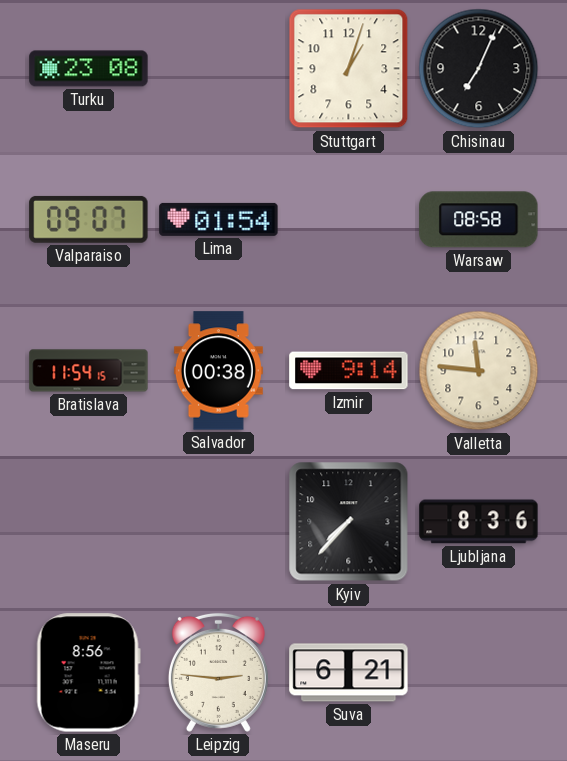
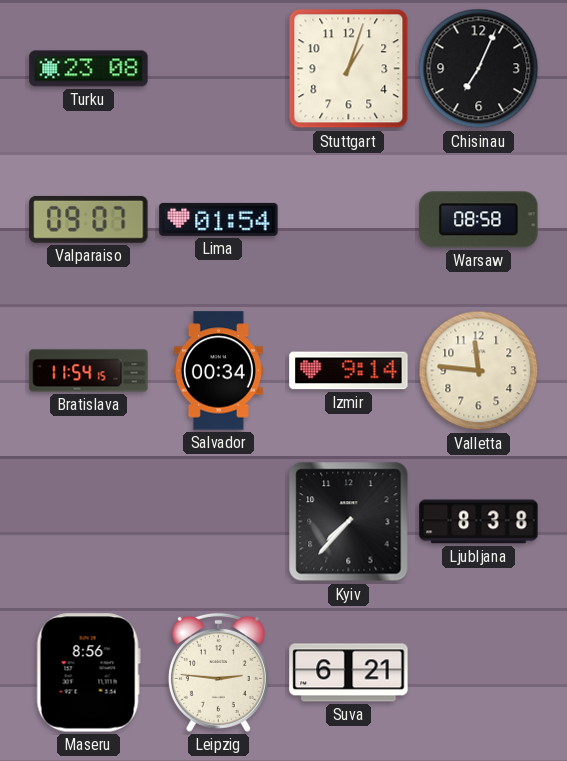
Salvador: 00:38 -> 00:34
Ljubljana: 8:36 -> 8:38
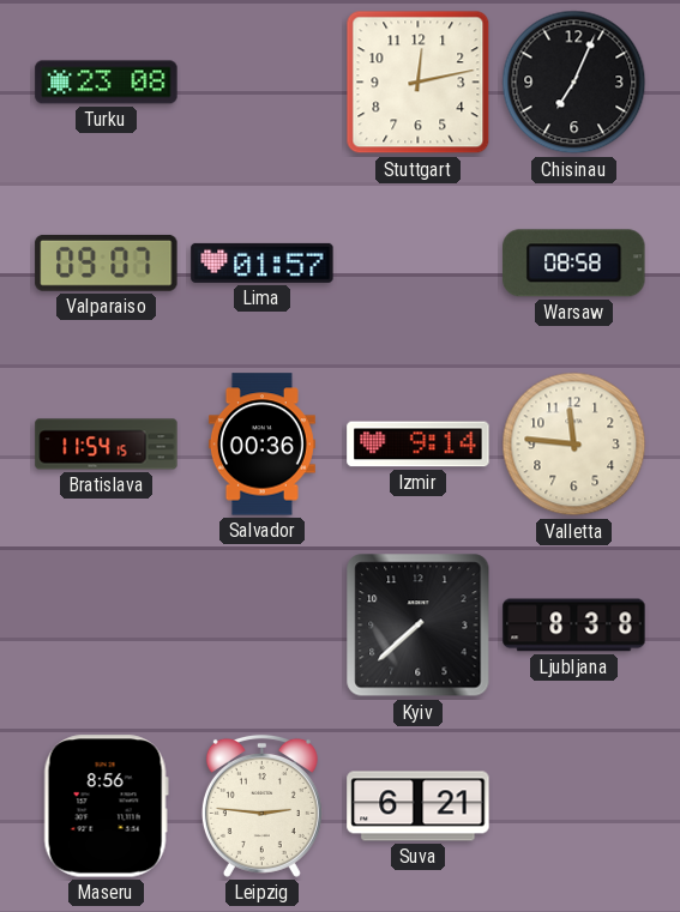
Stuttgart: 1:03 -> 12:13
Lima: 01:54 -> 01:57
Salvador: 00:34 -> 00:36
Kyiv: 7:37 -> 7:38
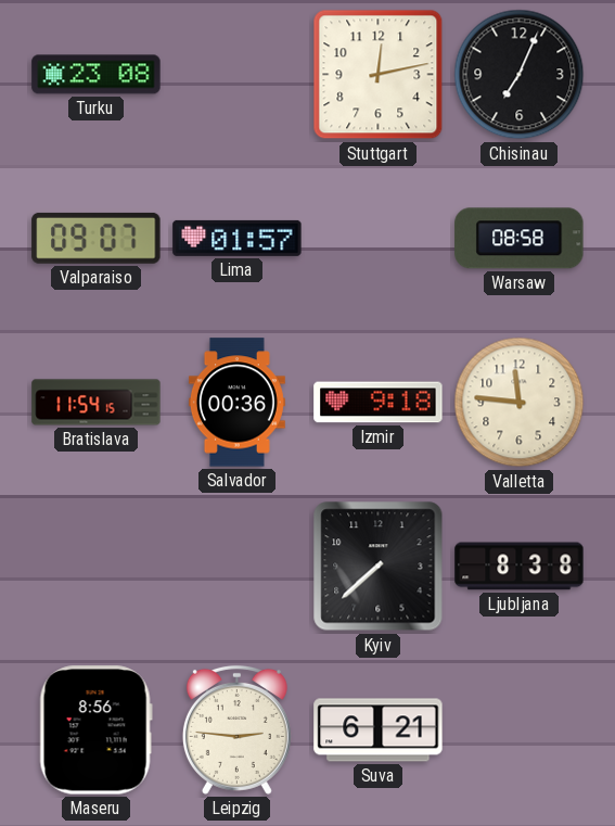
Izmir: 9:14 -> 9:18
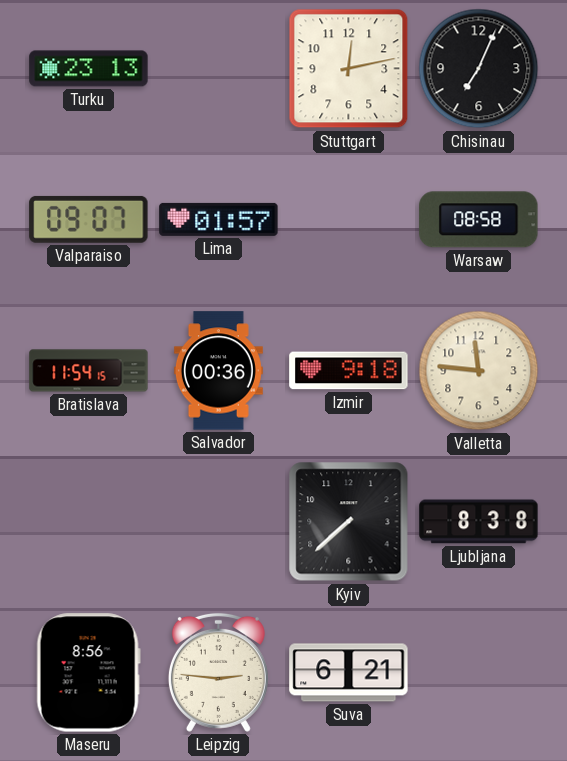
Turku: 23:08 -> 23:13
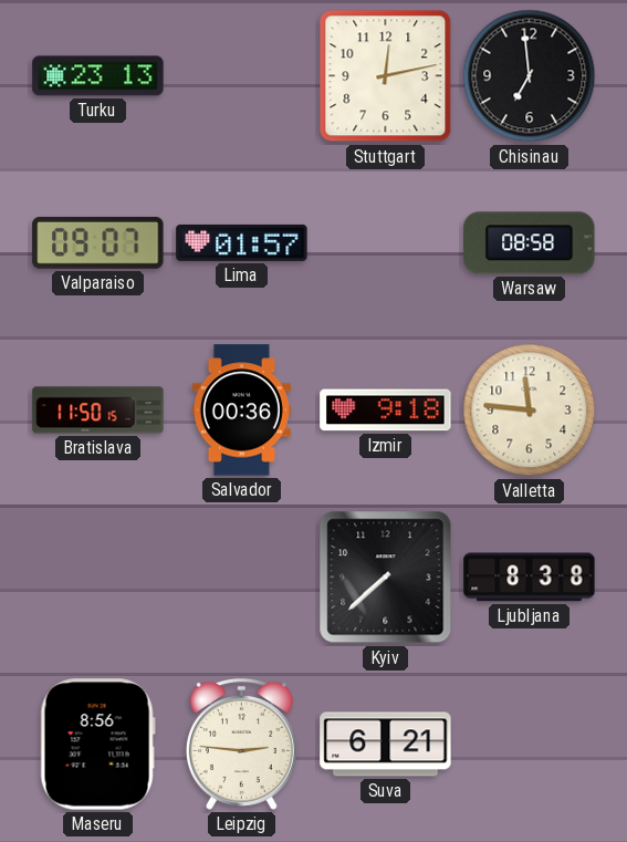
Chisinau: 7:04 -> 6:59
Bratislava: 11:54 -> 11:50
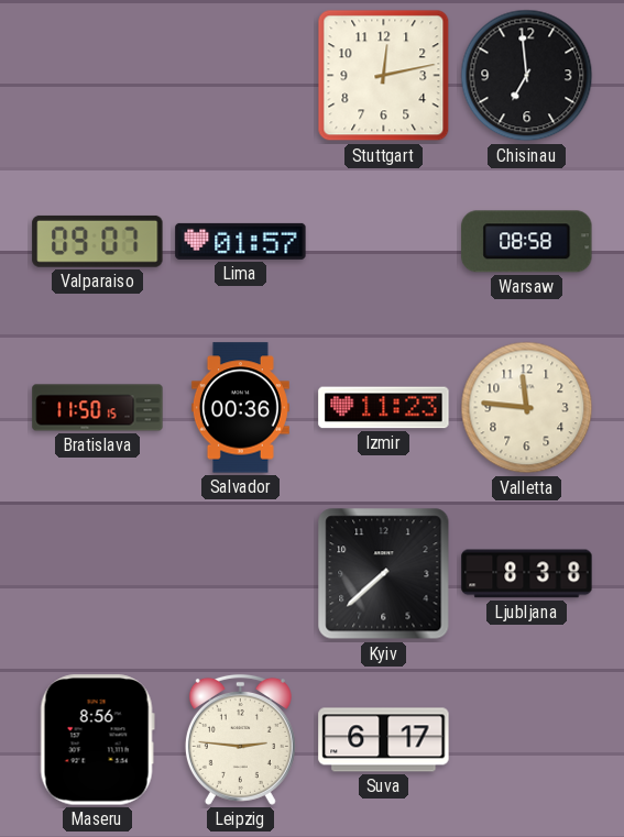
Turku: 23:13 -> none
Izmir: 9:18 -> 11:23
Suva: 6:21 -> 6:17
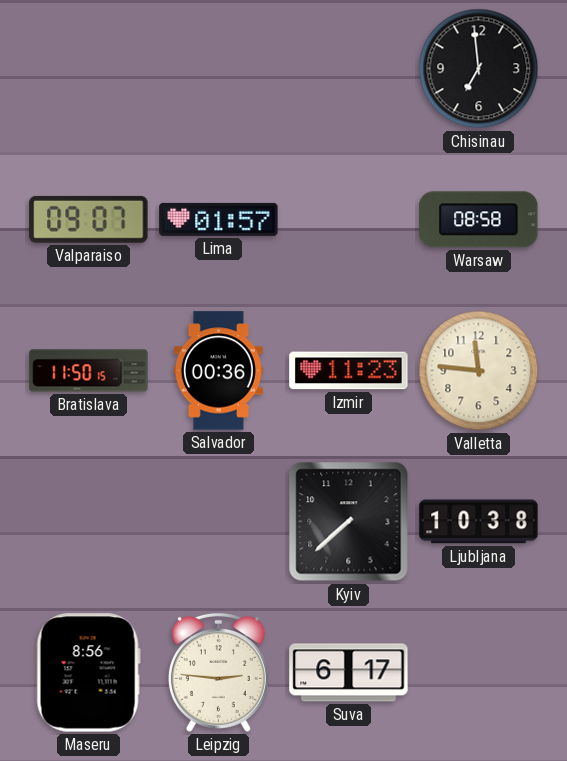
Stuttgart: 12:13 -> none
Ljubljana: 8:38 -> 10:38
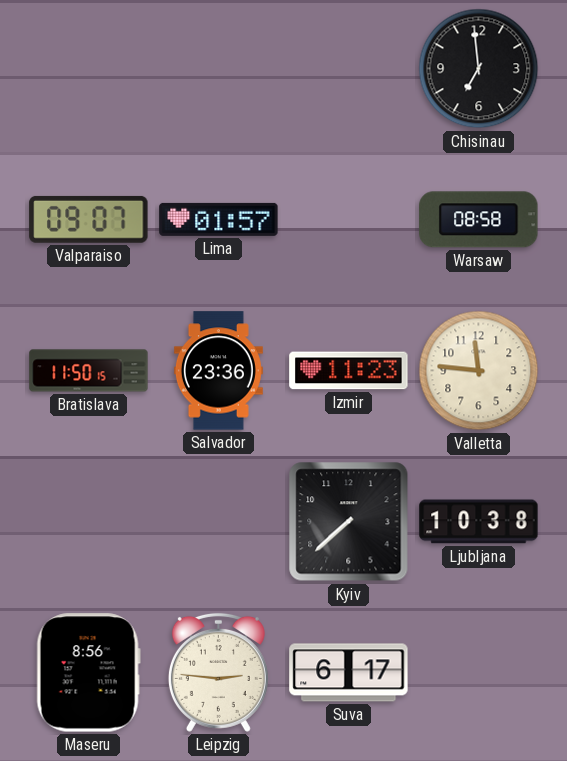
Salvador: 00:36 -> 23:36
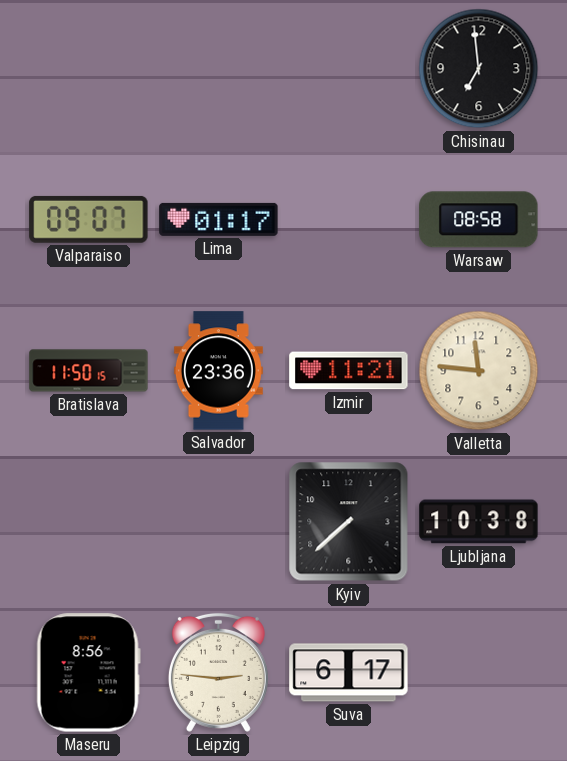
Lima: 01:57 -> 01:17
Izmir: 11:23 -> 11:21
